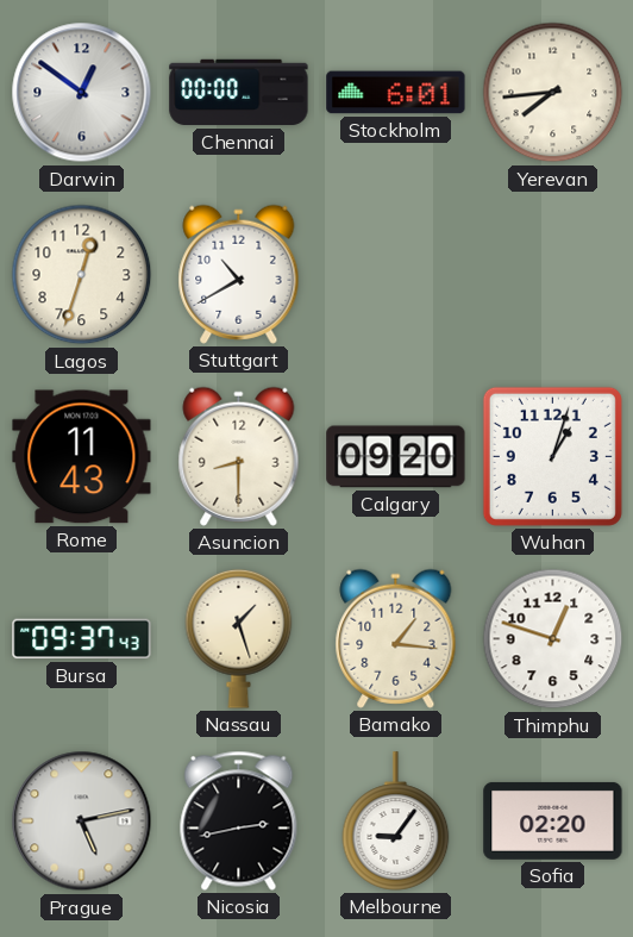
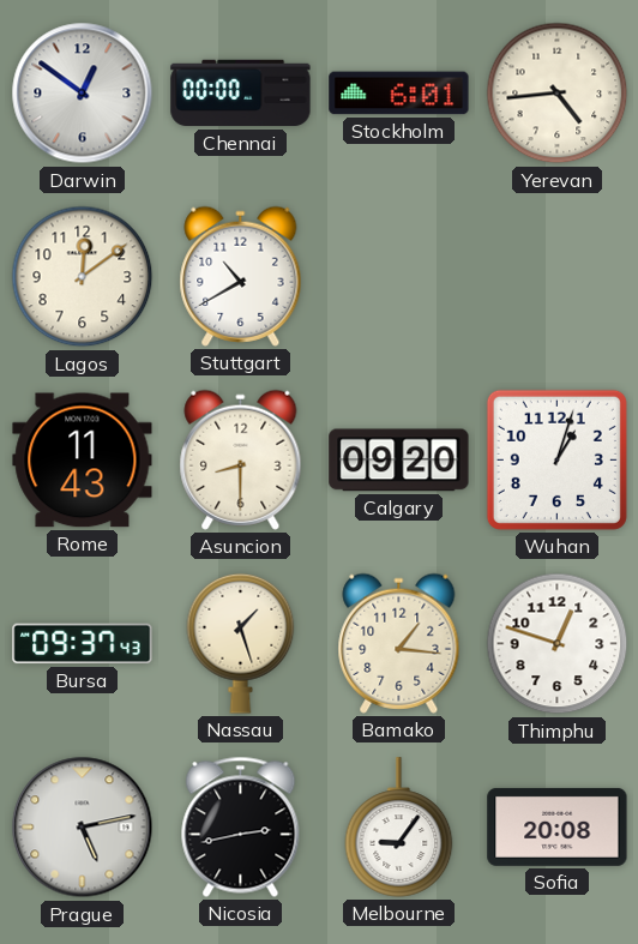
Yerevan: 7:44 -> 4:44
Lagos: 12:33 -> 12:09
Sofia: 02:20 -> 20:08
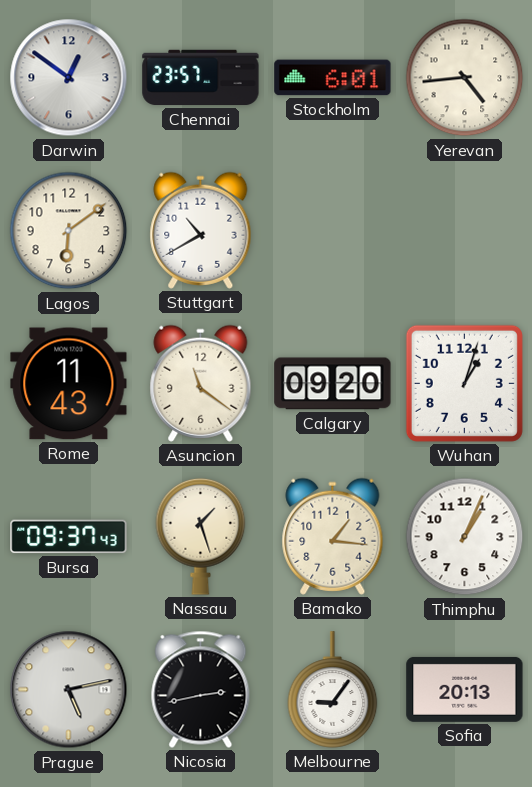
Chennai: 00:00 -> 23:57
Lagos: 12:09 -> 6:09
Asuncion: 8:30 -> 11:21
Thimphu: 12:48 -> 1:04
Sofia: 20:08 -> 20:13
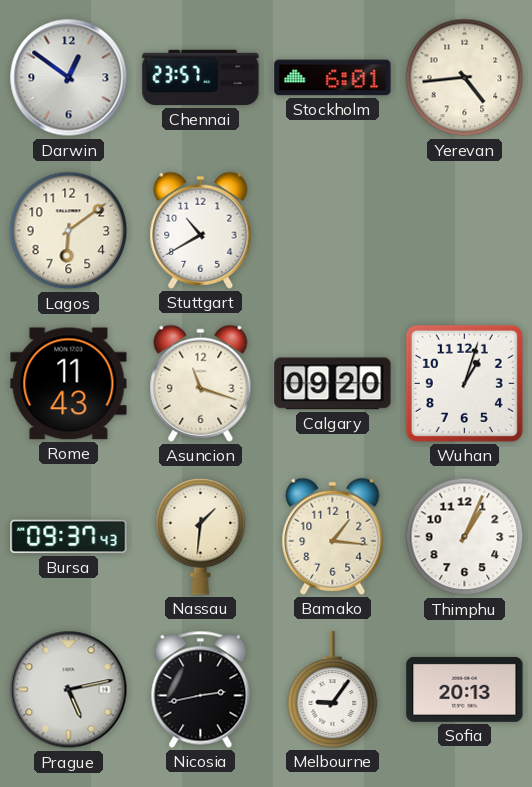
Asuncion: 11:21 -> 11:18
Nassau: 1:27 -> 1:31
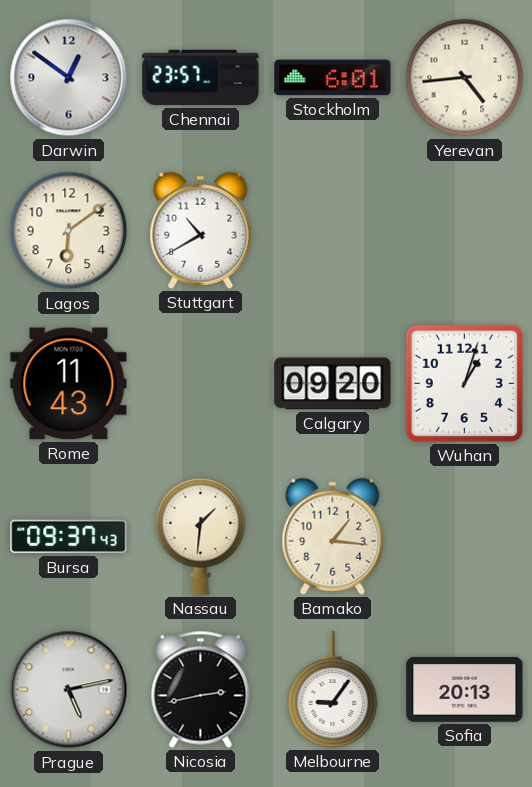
Asuncion: 11:18 -> none
Thimphu: 1:04 -> none
